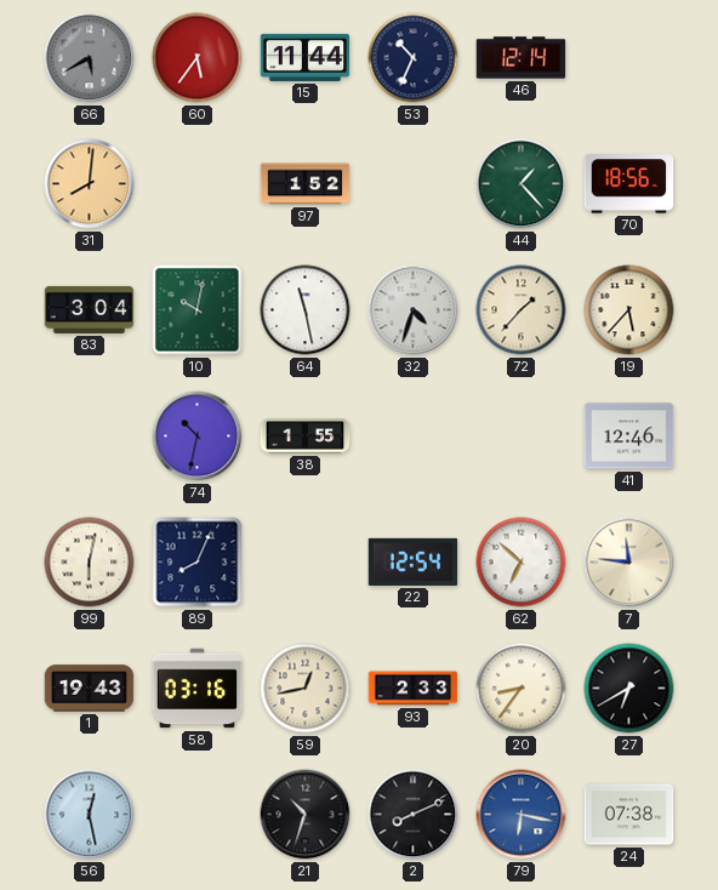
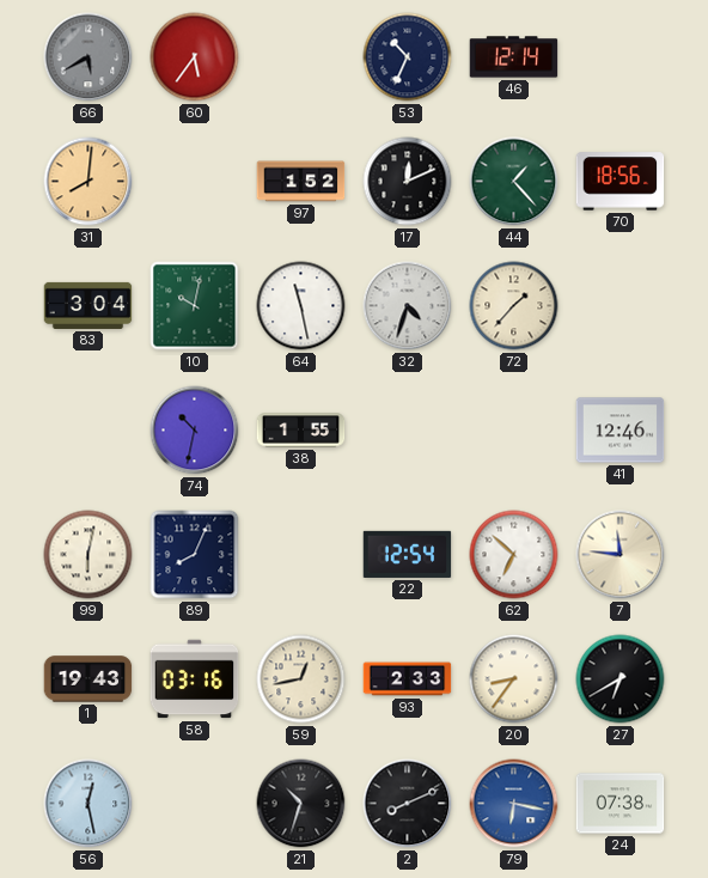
15: 11:44 -> none
17: none -> 12:11
19: 5:37 -> none
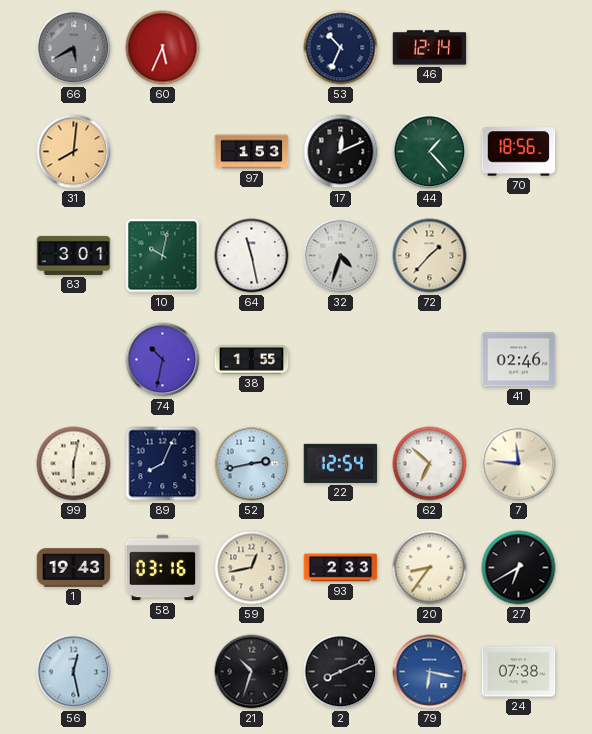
60: 5:36 -> 5:34
97: 1:52 -> 1:53
83: 3:04 -> 3:01
41: 12:46 -> 02:46
52: none -> 2:43
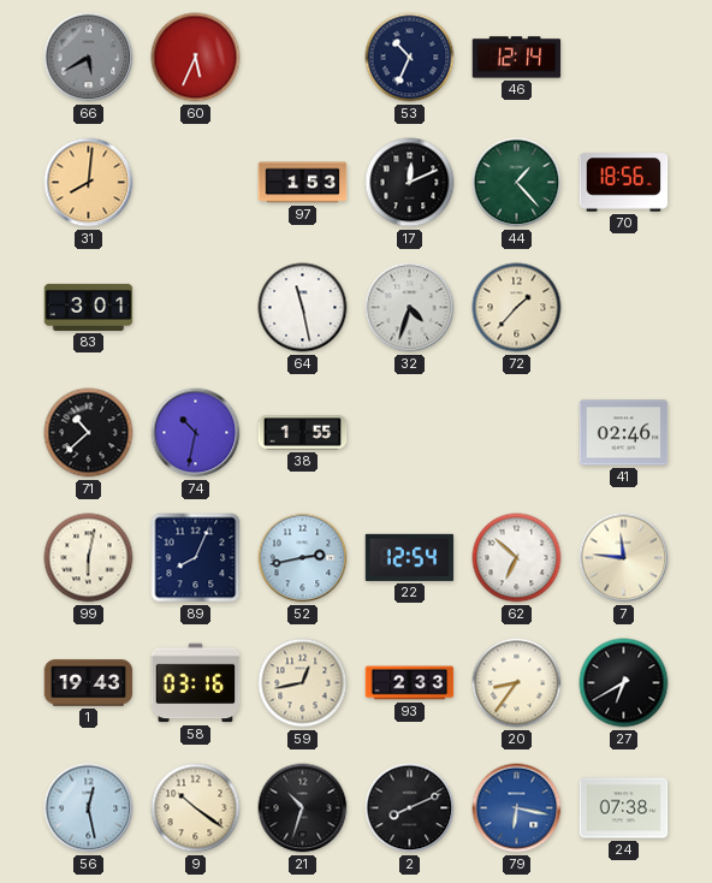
10: 10:02 -> none
71: none -> 10:38
9: none -> 10:21
